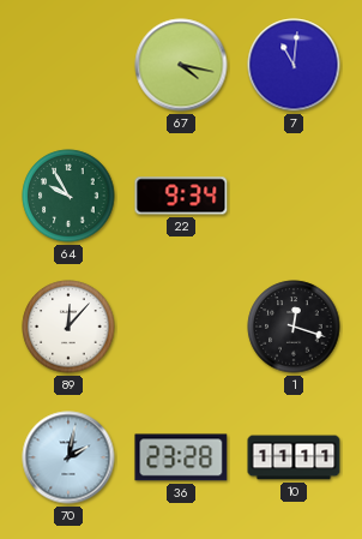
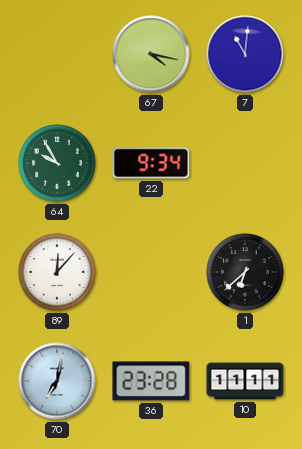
1: 12:18 -> 6:38
70: 2:02 -> 7:02
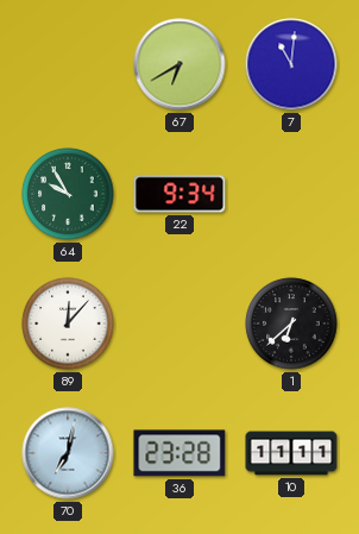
67: 4:17 -> 6:40
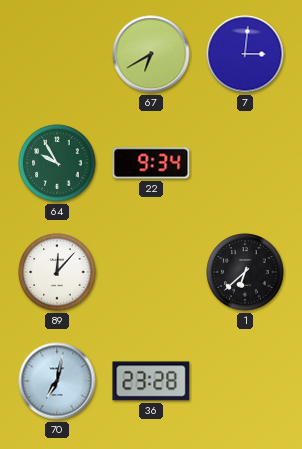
7: 11:01 -> 3:01
10: 11:11 -> none
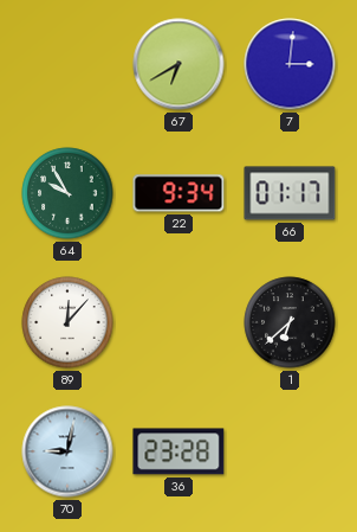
66: none -> 01:17
70: 7:02 -> 9:02
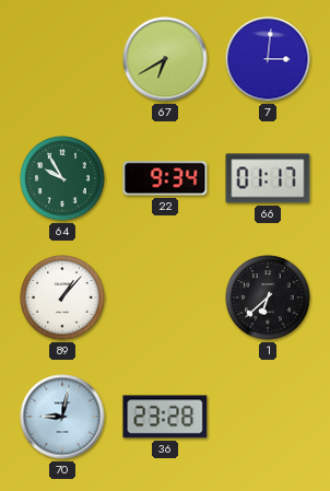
89: 12:07 -> 1:07
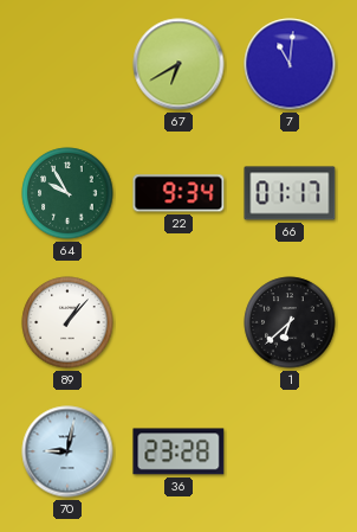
7: 3:01 -> 11:01
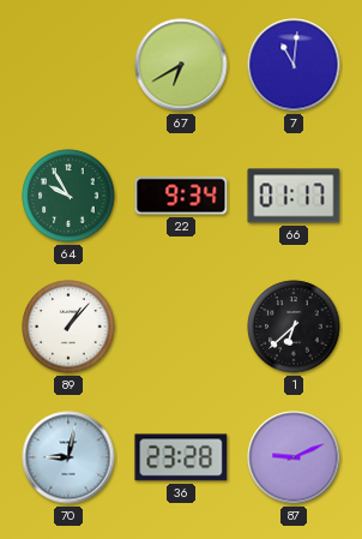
87: none -> 9:11
